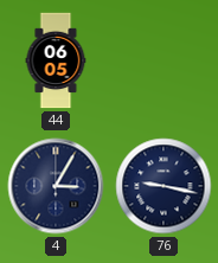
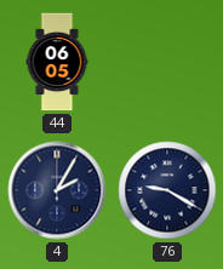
4: 3:05 -> 2:05
76: 9:17 -> 9:20
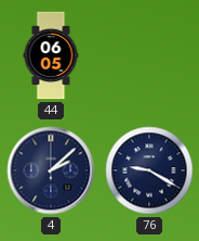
4: 2:05 -> 2:08
